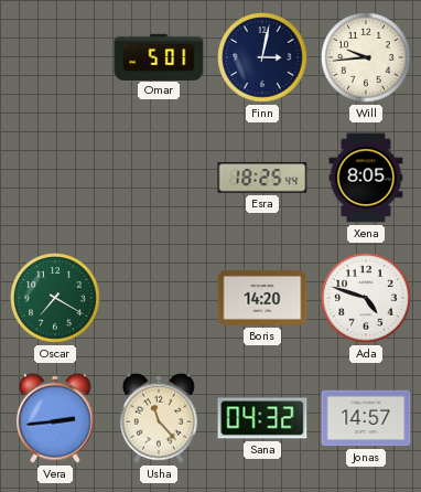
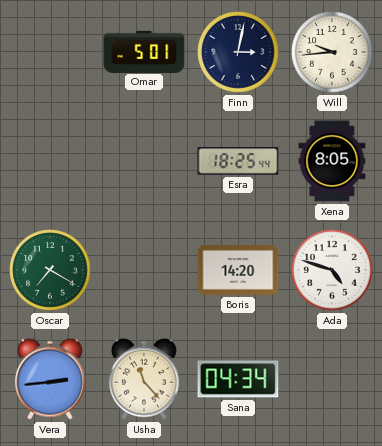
Sana: 04:32 -> 04:34
Jonas: 14:57 -> none
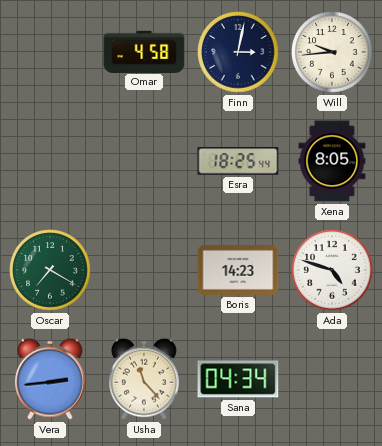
Omar: 5:01 -> 4:58
Boris: 14:20 -> 14:23
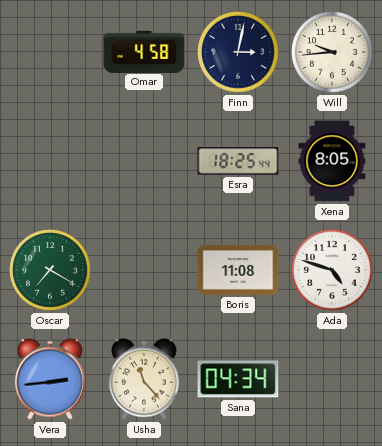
Boris: 14:23 -> 11:08
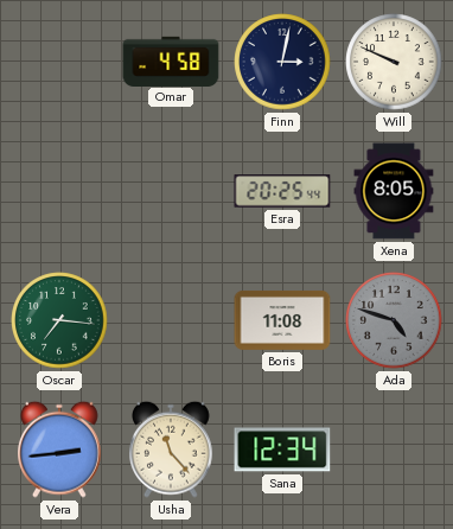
Will: 9:44 -> 9:49
Esra: 18:25 -> 20:25
Oscar: 7:20 -> 7:16
Ada dial: white -> grey
Sana: 04:34 -> 12:34
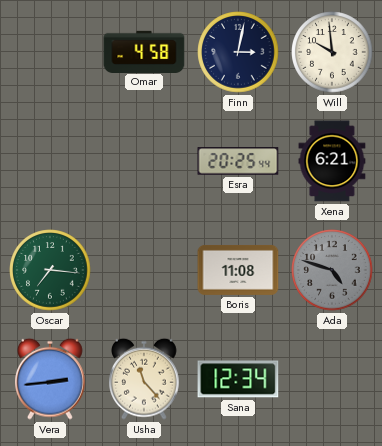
Will: 9:49 -> 9:59
Xena: 8:05 -> 6:21
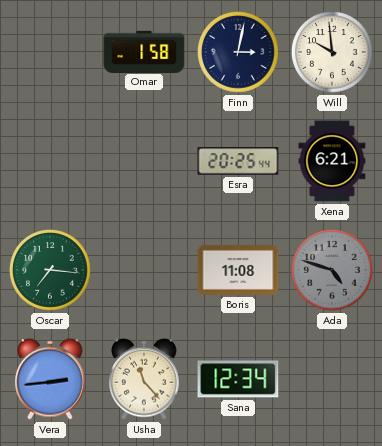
Omar: 4:58 -> 1:58
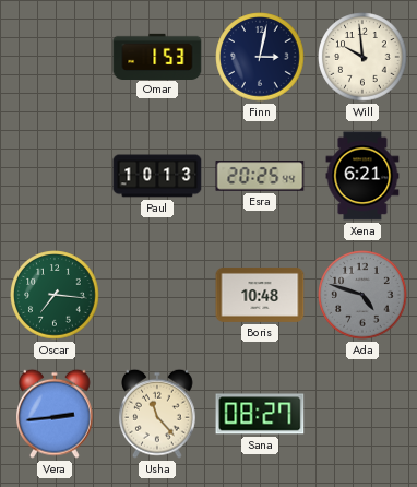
Omar: 1:58 -> 1:53
Paul: none -> 10:13
Boris: 11:08 -> 10:48
Sana: 12:34 -> 08:27
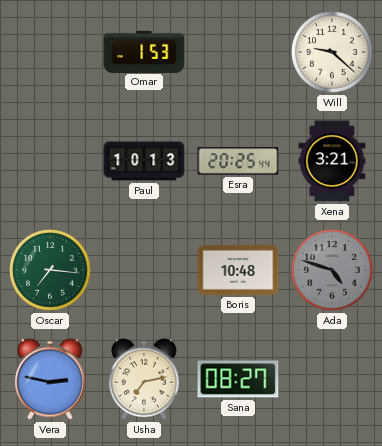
Finn: 3:02 -> none
Will: 9:59 -> 9:22
Xena: 6:21 -> 3:21
Vera: 2:44 -> 2:47
Usha: 11:23 -> 7:13
